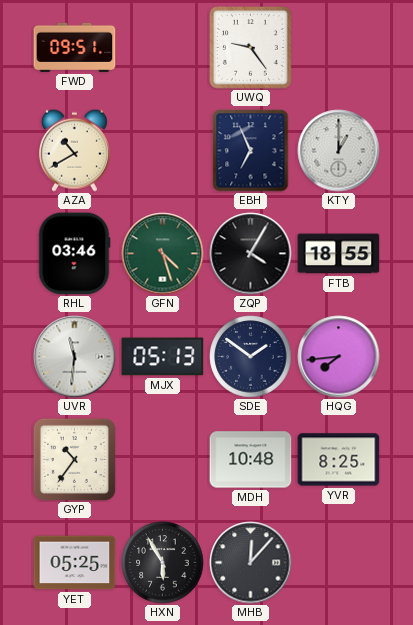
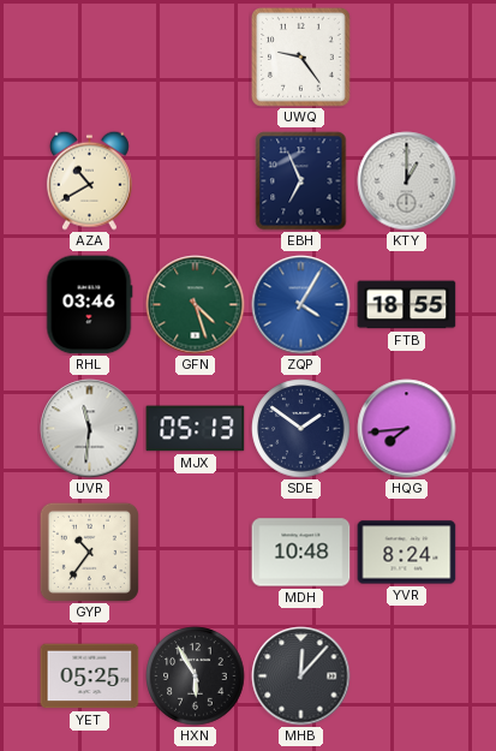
FWD: 09:51 -> none
ZQP dial: black -> blue
YVR: 8:25 -> 8:24
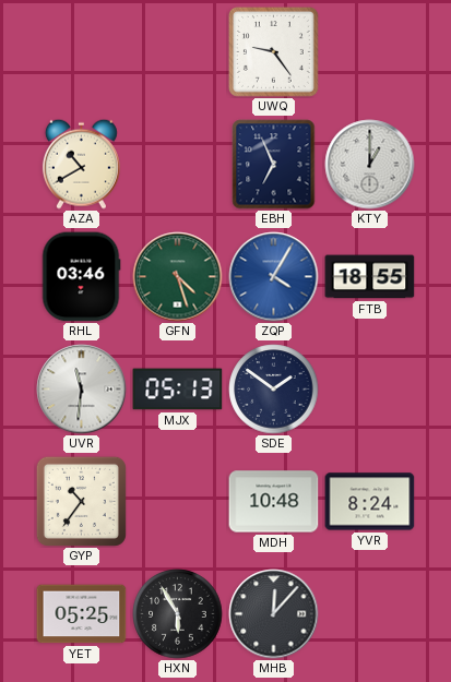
HQG: 7:44 -> none
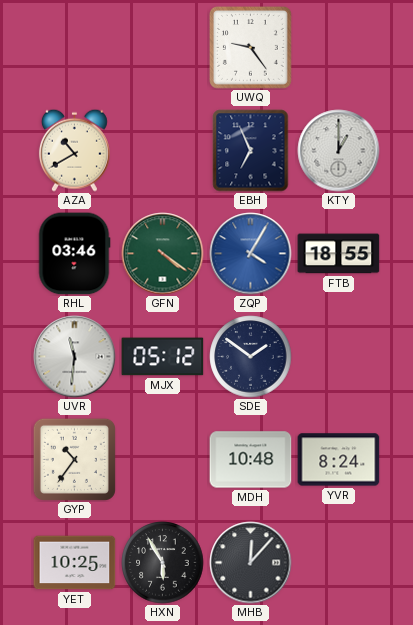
GFN: 4:27 -> 4:21
MJX: 05:13 -> 05:12
YET: 05:25 -> 10:25
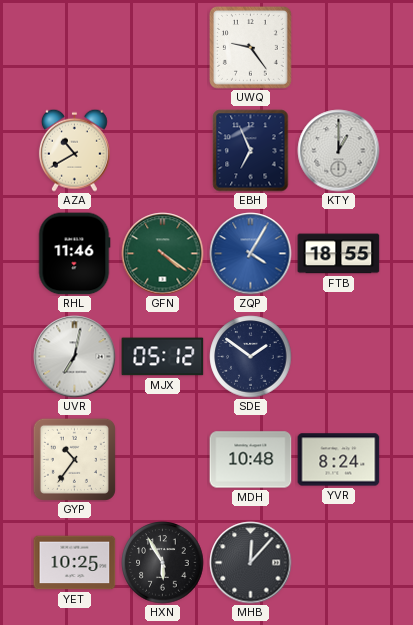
RHL: 03:46 -> 11:46
UVR: 11:31 -> 7:02
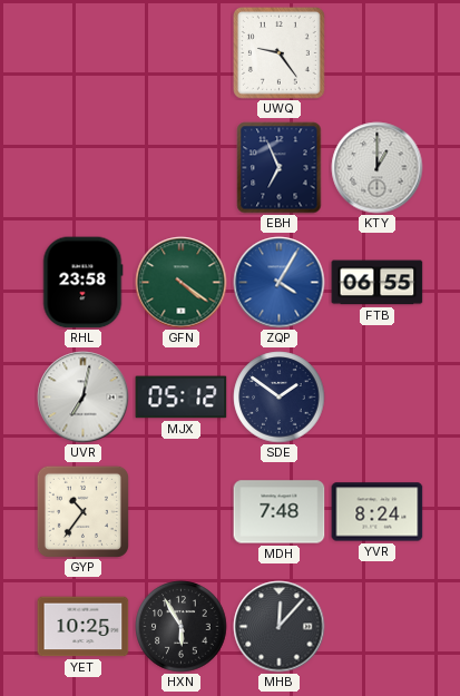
AZA: 10:40 -> none
RHL: 11:46 -> 23:58
FTB: 18:55 -> 06:55
MDH: 10:48 -> 7:48
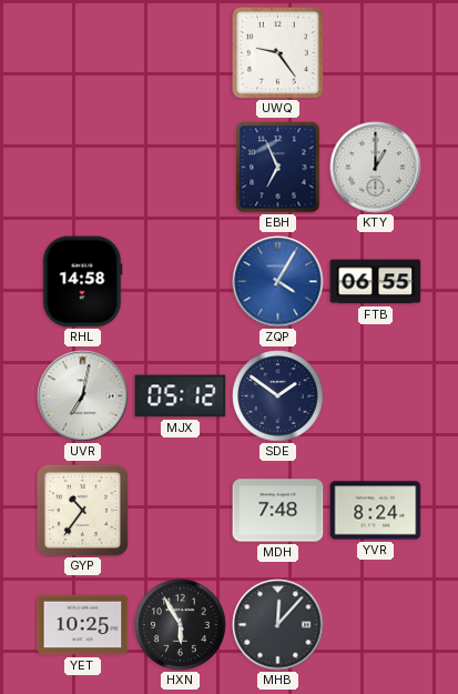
RHL: 23:58 -> 14:58
GFN: 4:21 -> none
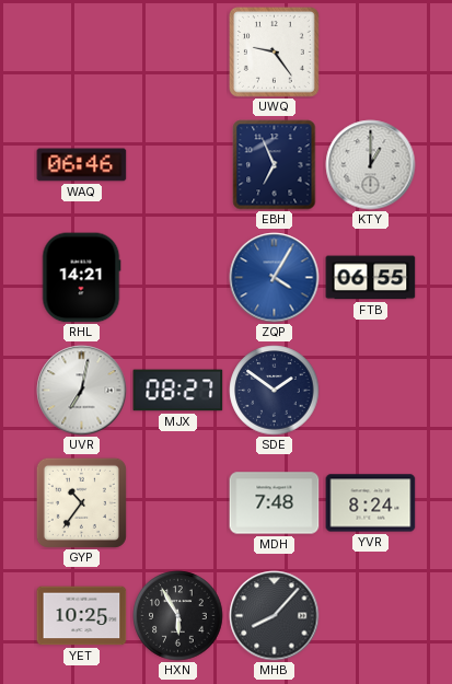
WAQ: none -> 06:46
RHL: 14:58 -> 14:21
MJX: 05:12 -> 08:27
MHB: 12:07 -> 8:07
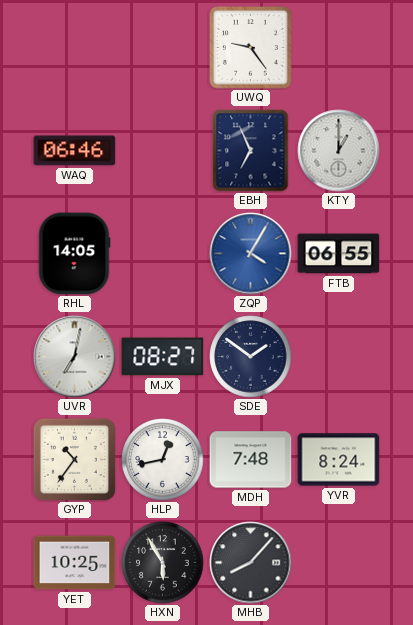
RHL: 14:21 -> 14:05
HLP: none -> 12:43
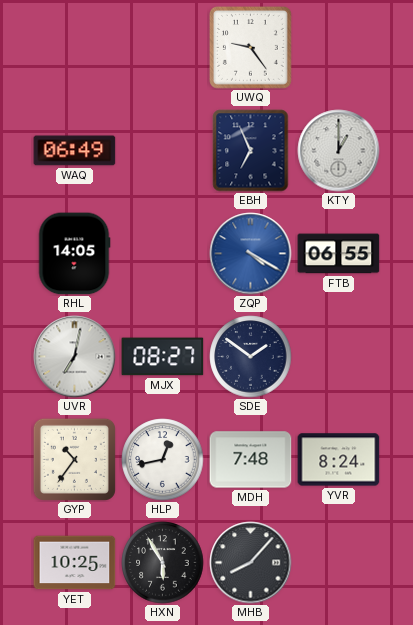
WAQ: 06:46 -> 06:49
ZQP: 4:05 -> 4:20
